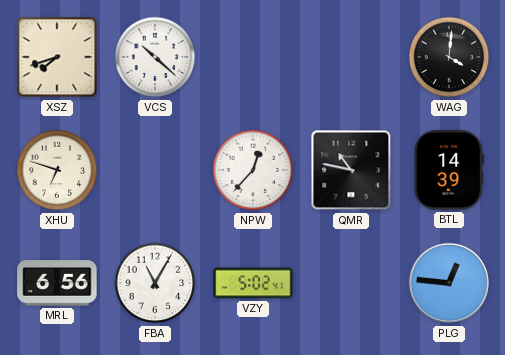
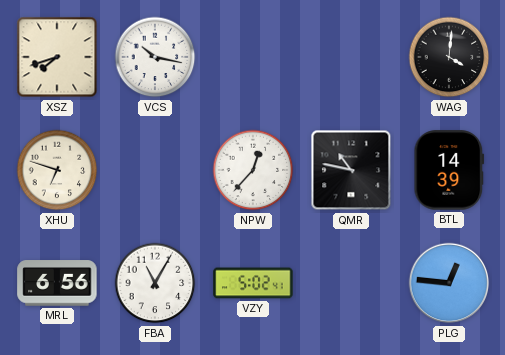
VCS: 10:22 -> 10:17
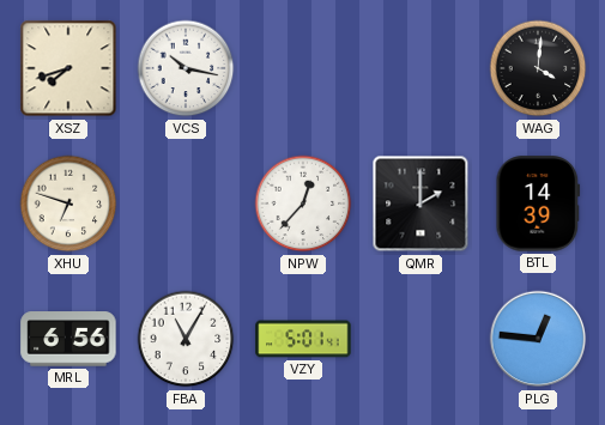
QMR: 10:47 -> 2:00
VZY: 5:02 -> 5:01
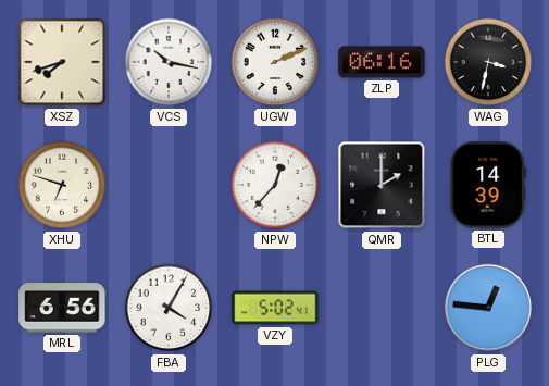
UGW: none -> 2:11
ZLP: none -> 06:16
WAG: 4:01 -> 3:32
FBA: 11:05 -> 4:05
VZY: 5:01 -> 5:02
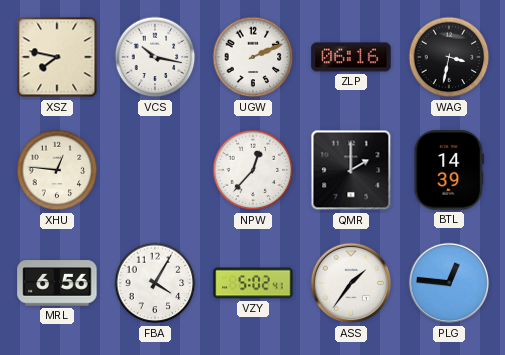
XSZ: 7:42 -> 7:47
XHU: 6:48 -> 12:46
ASS: none -> 1:36
